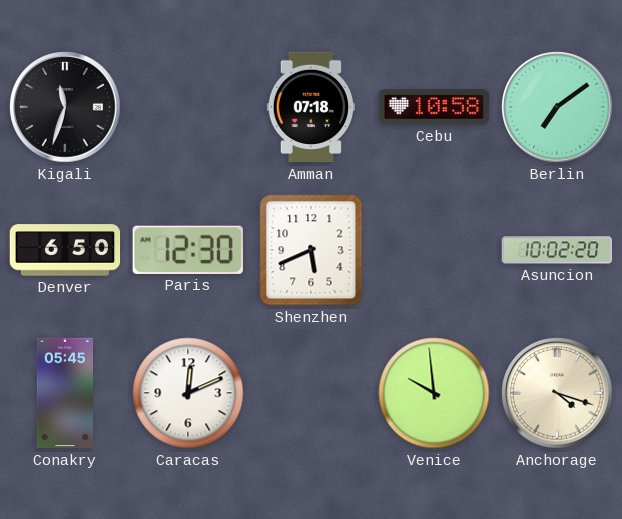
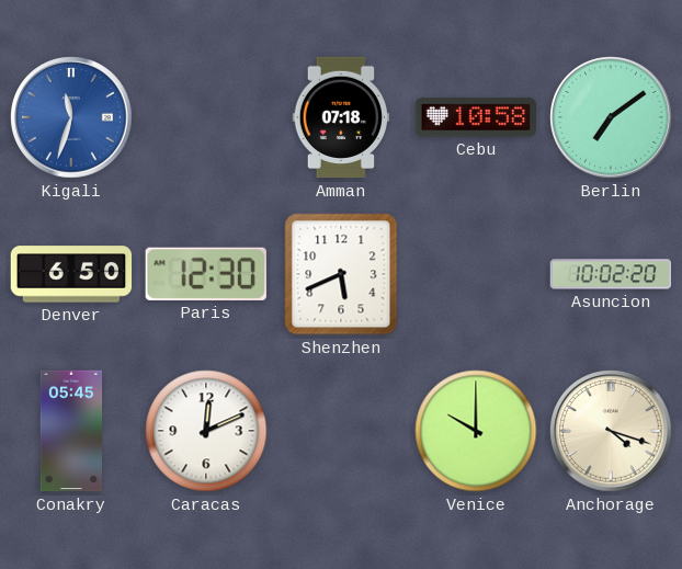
Kigali dial: black -> blue
Venice: 9:59 -> 10:00
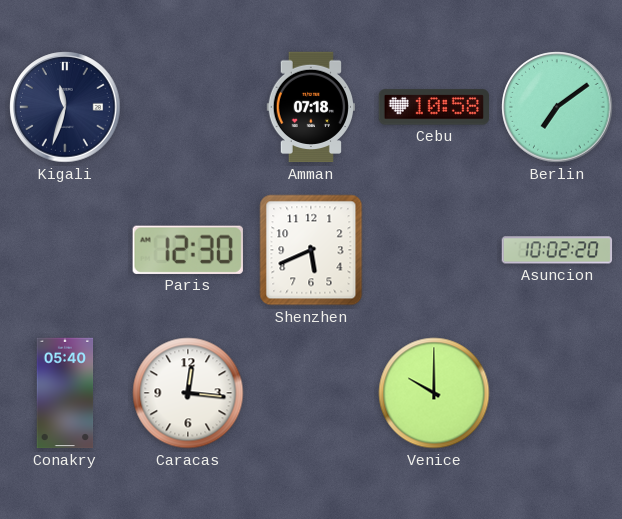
Kigali dial: blue -> navy
Denver: 6:50 -> none
Conakry: 05:45 -> 05:40
Caracas: 12:11 -> 12:16
Anchorage: 4:18 -> none
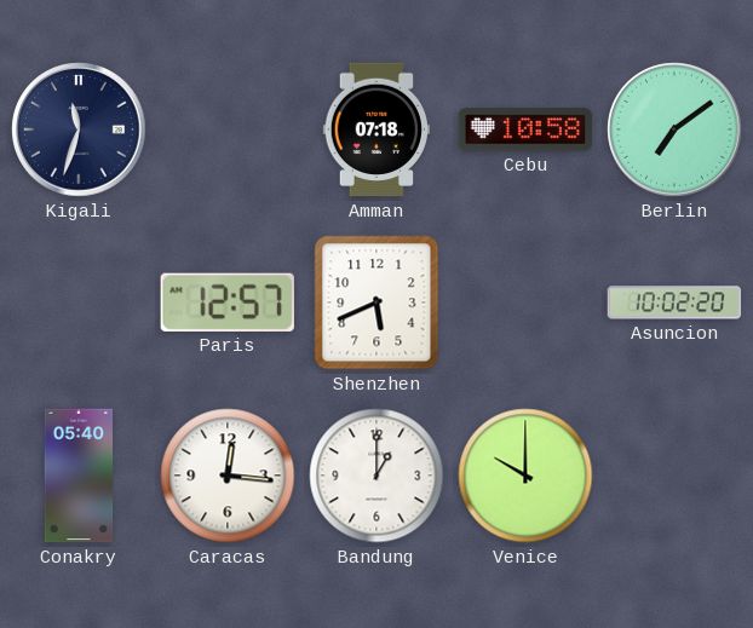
Paris: 12:30 -> 12:57
Bandung: none -> 1:00
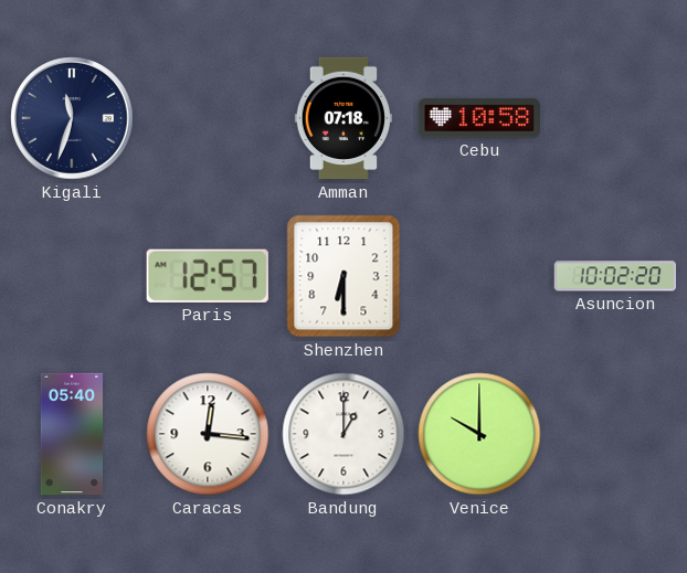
Berlin: 7:09 -> none
Shenzhen: 5:41 -> 6:30
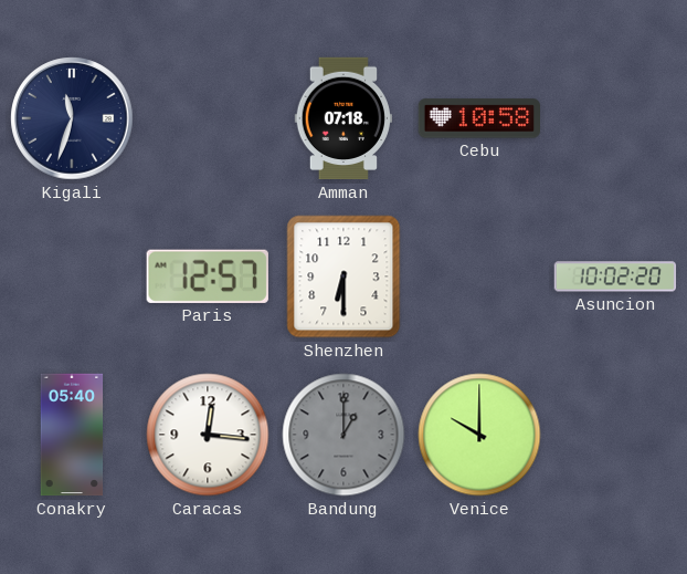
Bandung dial: white -> grey
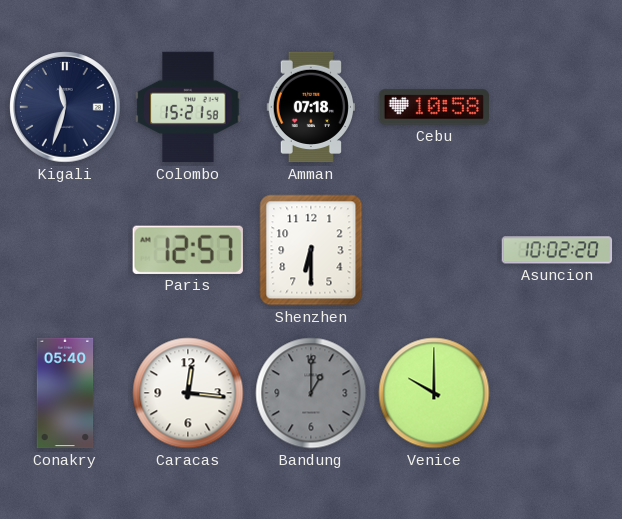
Colombo: none -> 15:21
